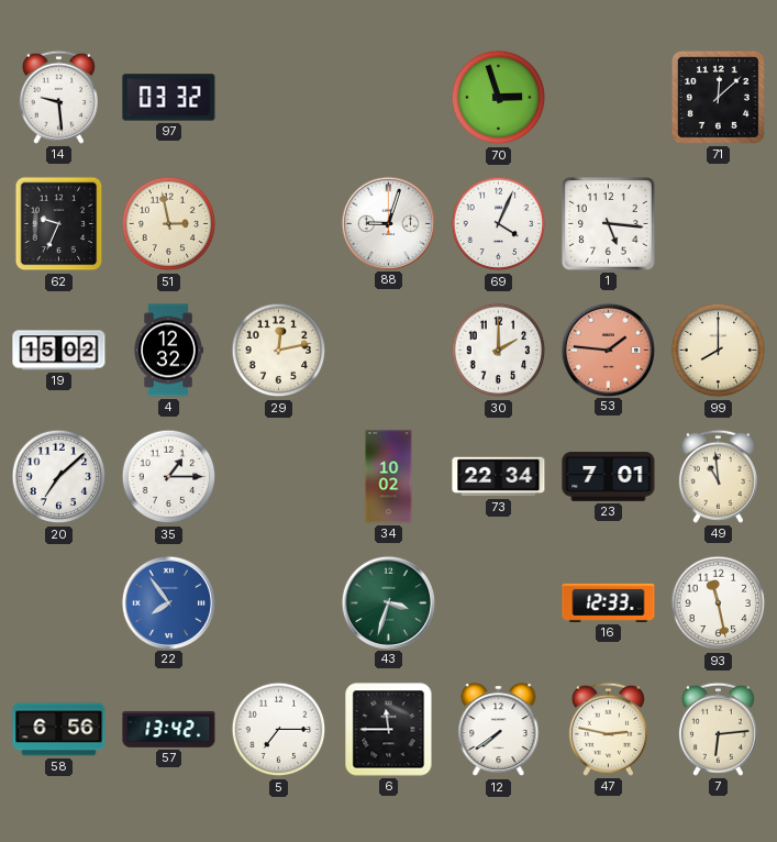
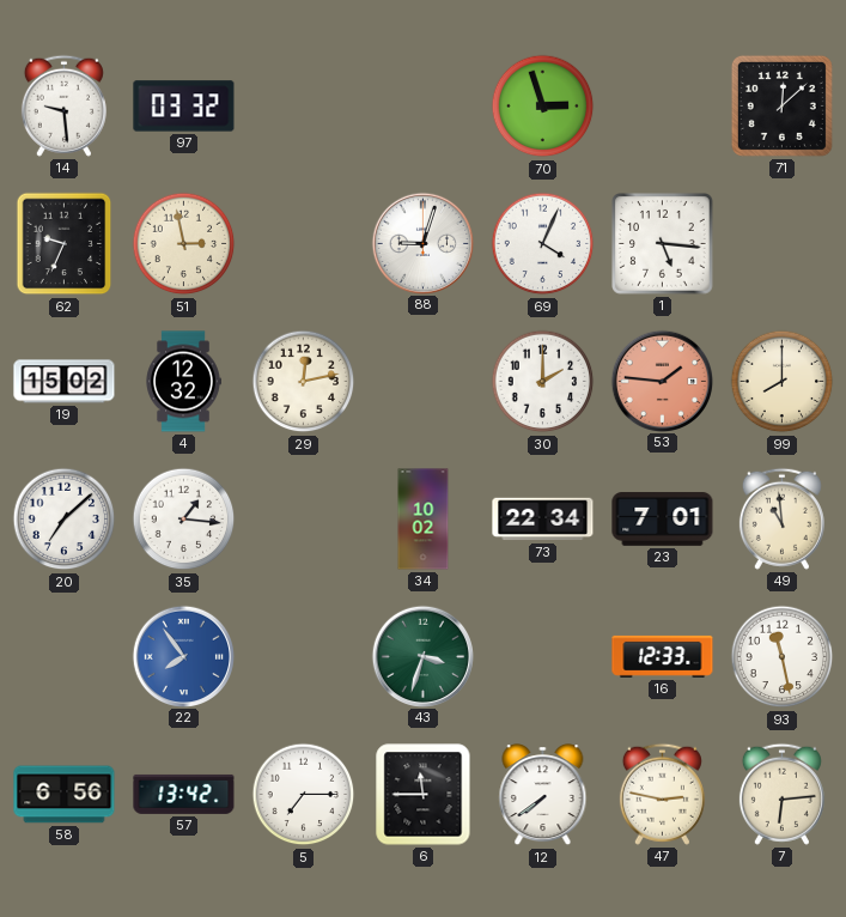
35: 1:15 -> 1:16
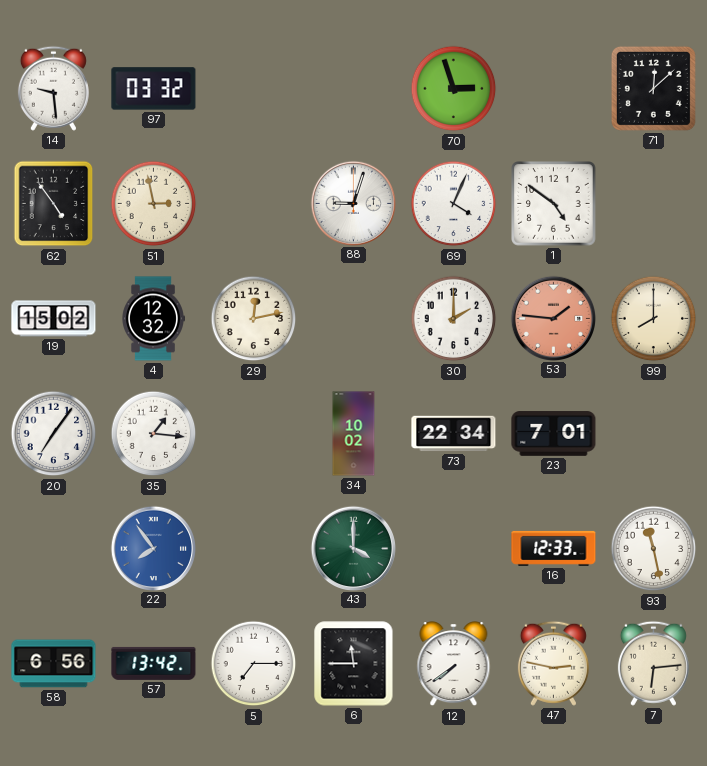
62: 9:34 -> 4:54
1: 5:16 -> 4:51
20: 7:08 -> 7:06
49: 10:59 -> none
43: 3:33 -> 4:00
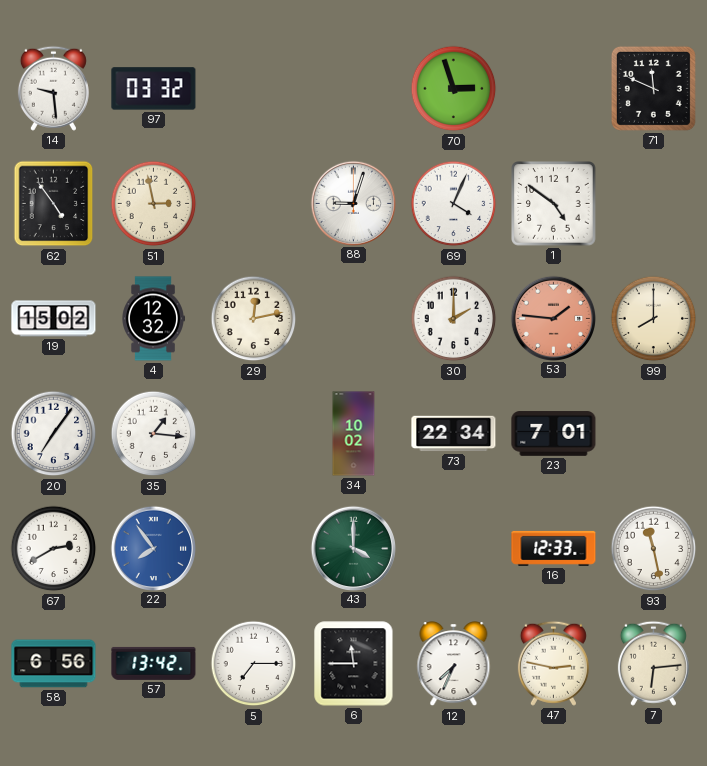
71: 12:08 -> 11:49
67: none -> 2:40
12: 7:39 -> 7:34
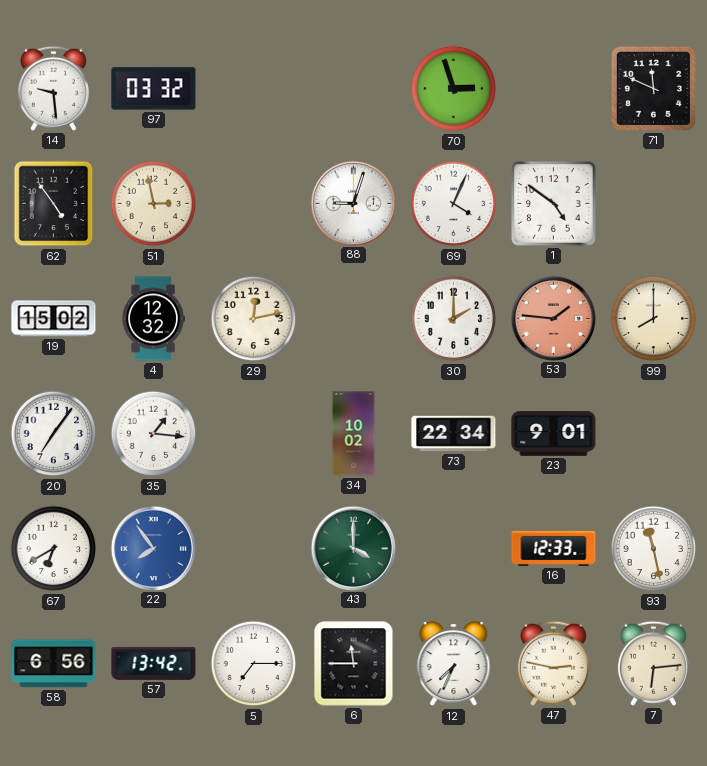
23: 7:01 -> 9:01
67: 2:40 -> 6:40
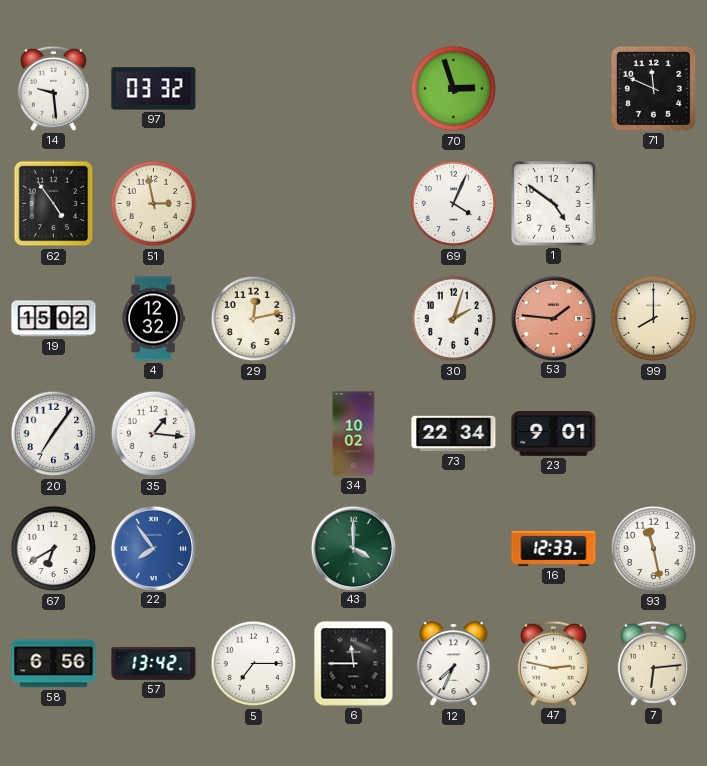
88: 9:03 -> none
30: 2:00 -> 2:03
